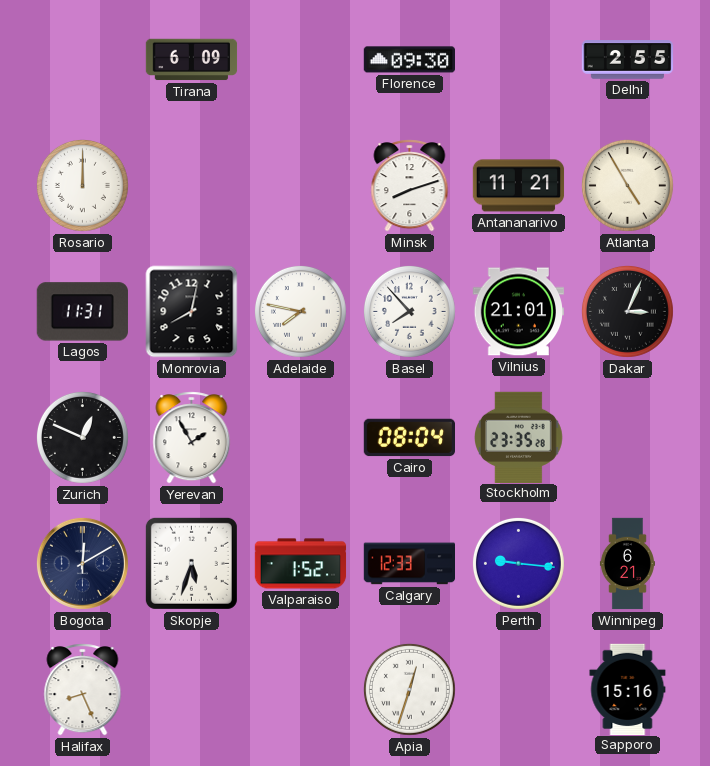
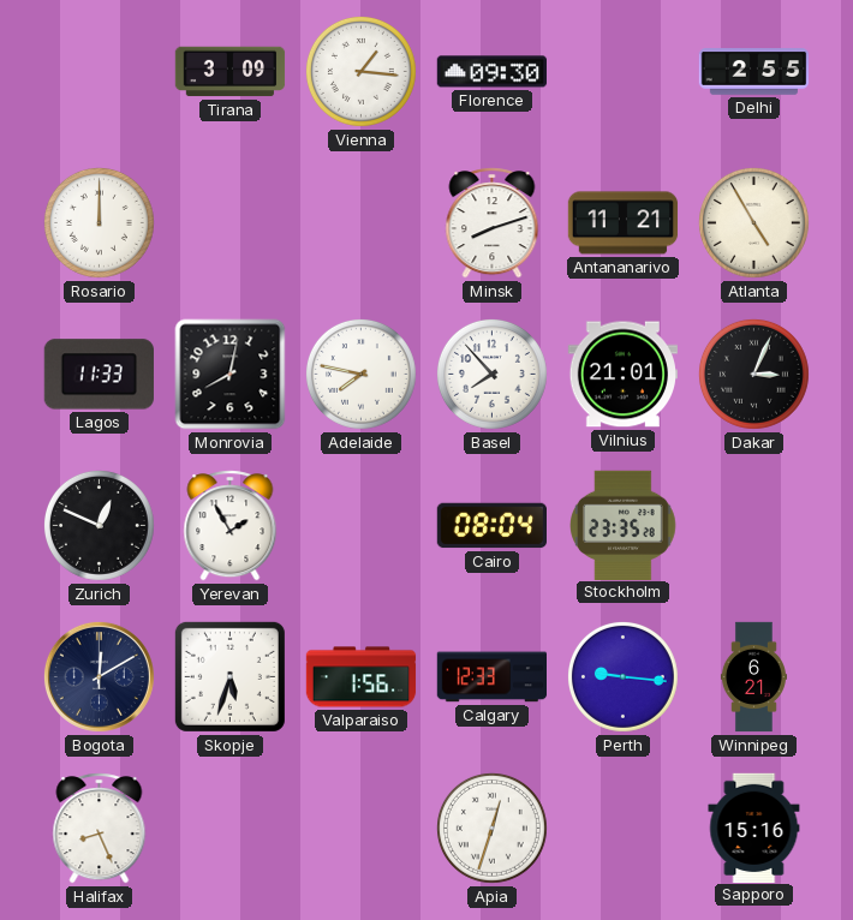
Tirana: 6:09 -> 3:09
Vienna: none -> 1:16
Lagos: 11:31 -> 11:33
Valparaiso: 1:52 -> 1:56
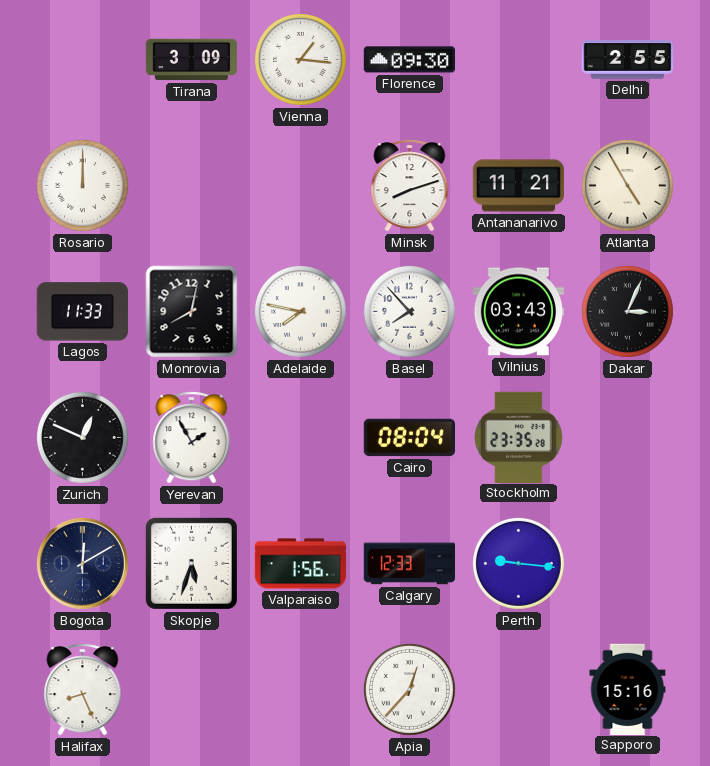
Vilnius: 21:01 -> 03:43
Winnipeg: 6:21 -> none
Apia: 12:33 -> 12:37
